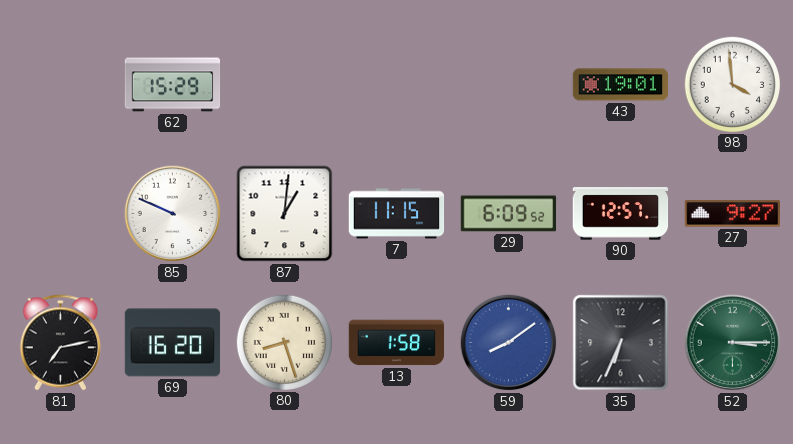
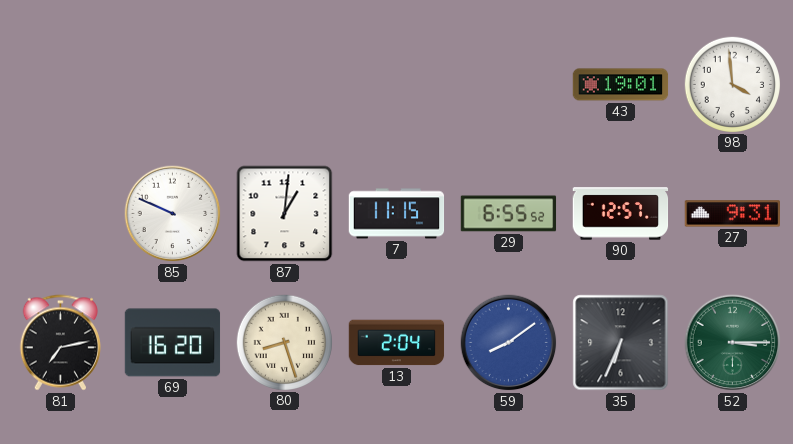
62: 15:29 -> none
29: 6:09 -> 6:55
27: 9:27 -> 9:31
13: 1:58 -> 2:04
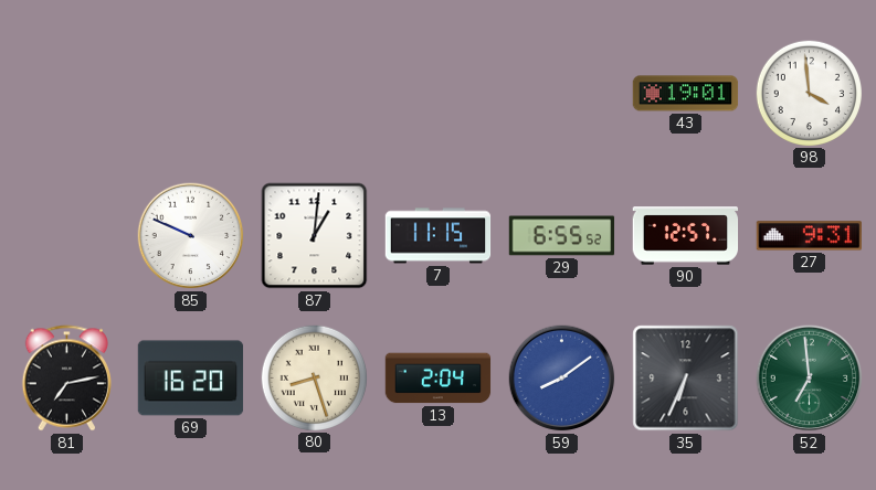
52: 3:15 -> 6:59
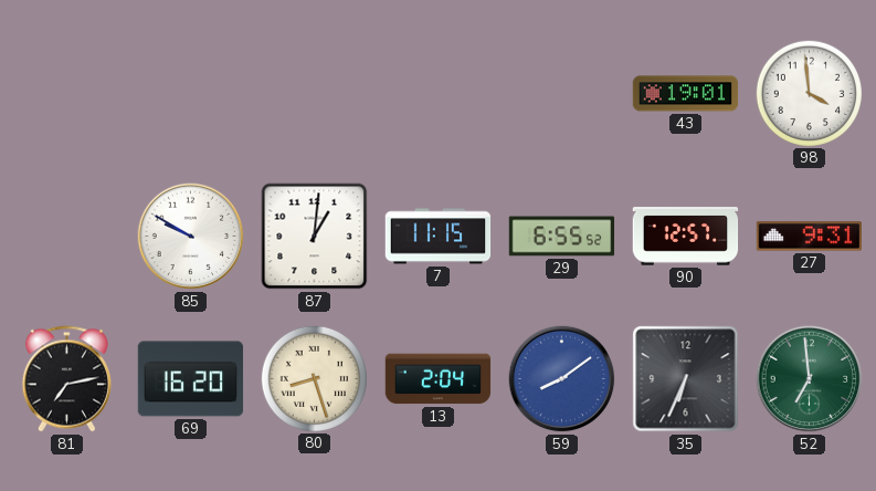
85: 9:49 -> 9:50
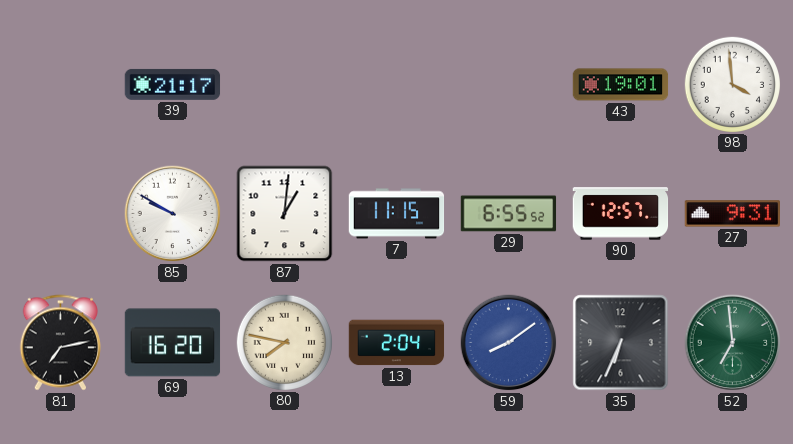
39: none -> 21:17
80: 8:27 -> 7:47
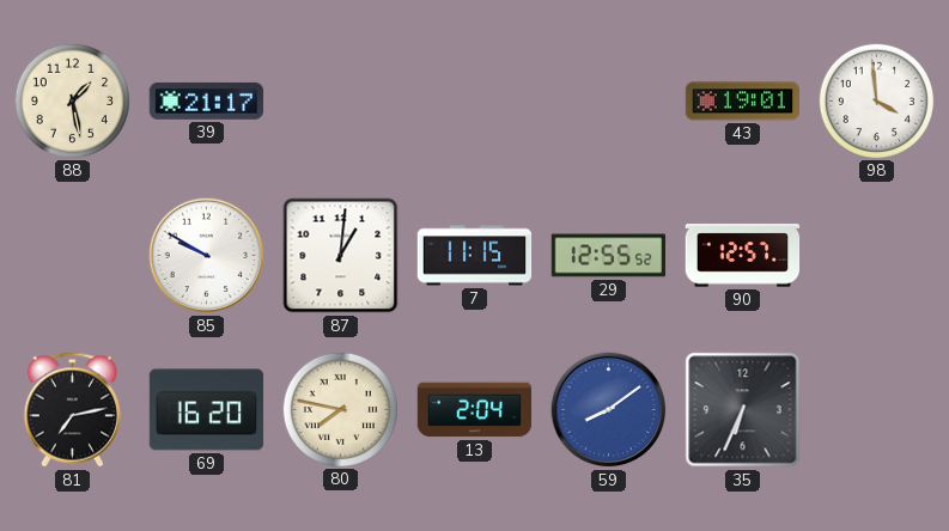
88: none -> 1:28
29: 6:55 -> 12:55
27: 9:31 -> none
52: 6:59 -> none
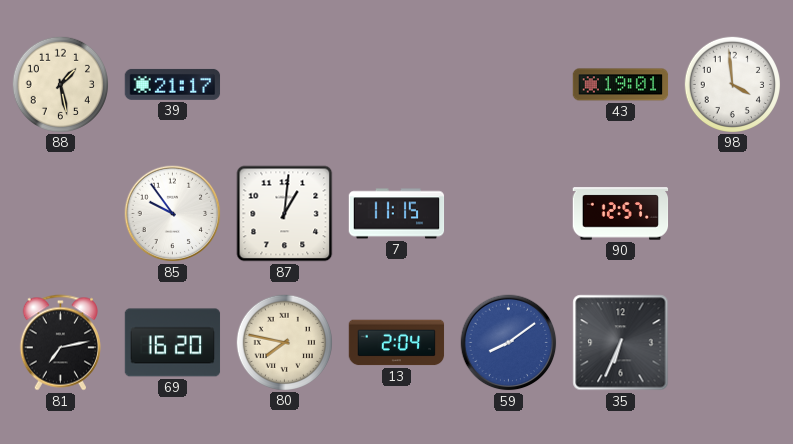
85: 9:50 -> 9:54
29: 12:55 -> none
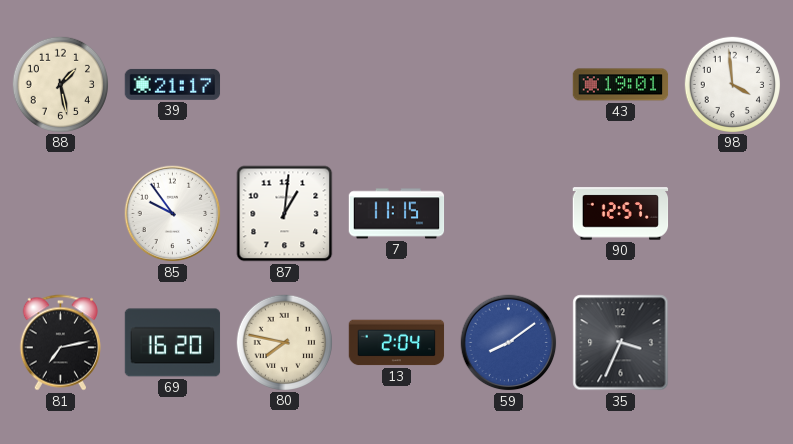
35: 6:34 -> 3:34
